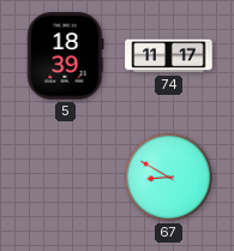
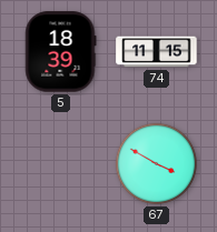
74: 11:17 -> 11:15
67: 8:50 -> 3:50
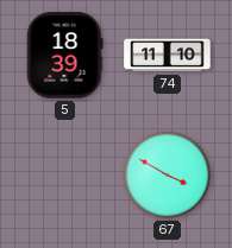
74: 11:15 -> 11:10
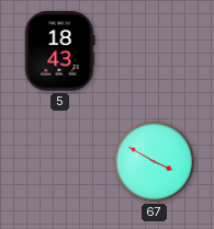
5: 18:39 -> 18:43
74: 11:10 -> none
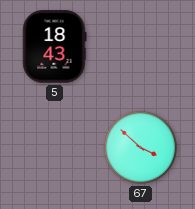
67: 3:50 -> 3:52
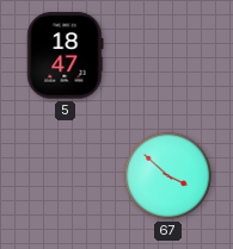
5: 18:43 -> 18:47
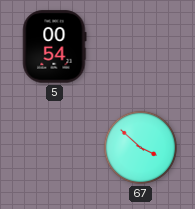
5: 18:47 -> 00:54
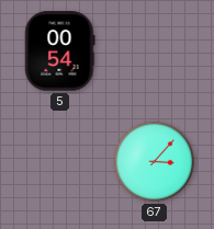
67: 3:52 -> 3:07
